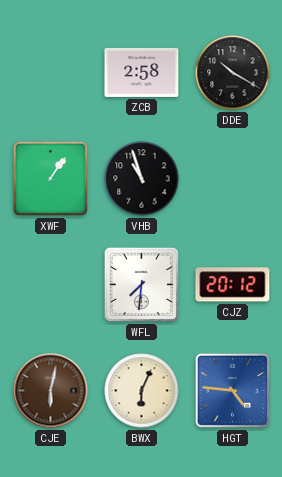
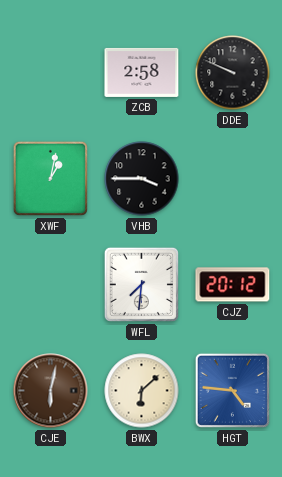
DDE: 10:20 -> 9:49
XWF: 1:06 -> 1:02
VHB: 10:57 -> 3:45
BWX: 6:04 -> 6:08
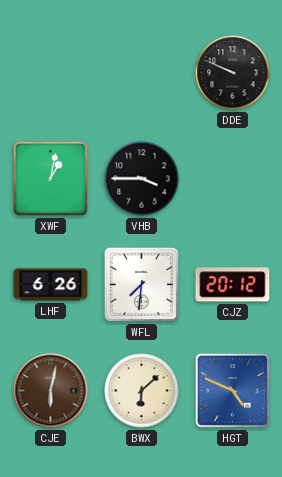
ZCB: 2:58 -> none
LHF: none -> 6:26
HGT: 4:46 -> 4:49
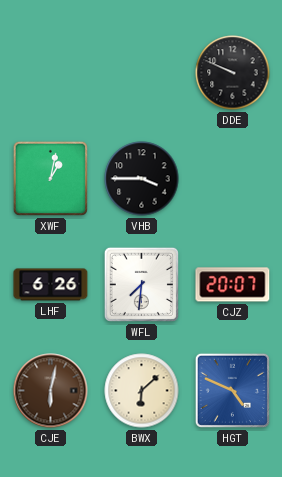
CJZ: 20:12 -> 20:07
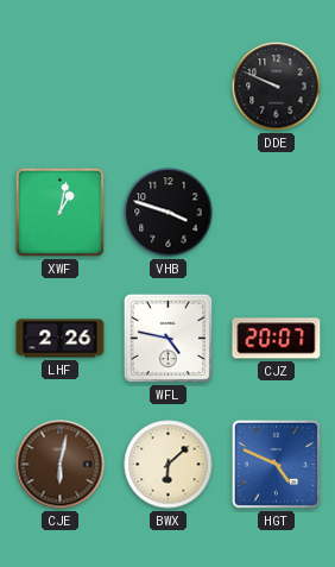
VHB: 3:45 -> 3:48
LHF: 6:26 -> 2:26
WFL: 7:31 -> 4:47
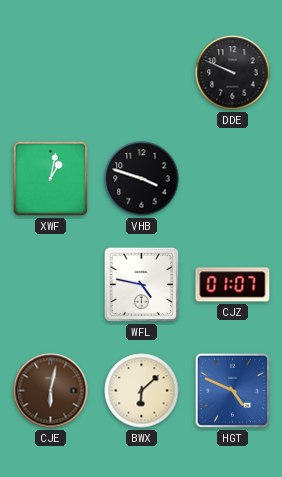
LHF: 2:26 -> none
CJZ: 20:07 -> 01:07
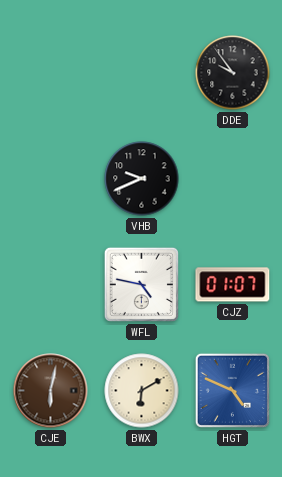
DDE: 9:49 -> 9:54
XWF: 1:02 -> none
VHB: 3:48 -> 9:41
BWX: 6:08 -> 6:10
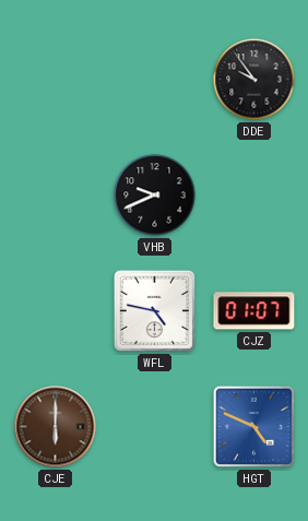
CJE: 6:02 -> 6:00
BWX: 6:10 -> none
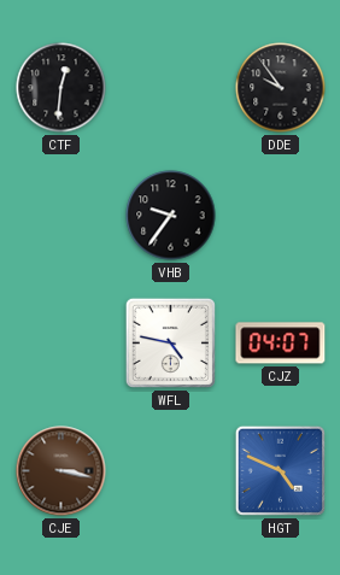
CTF: none -> 12:31
VHB: 9:41 -> 9:36
CJZ: 01:07 -> 04:07
CJE: 6:00 -> 3:17
